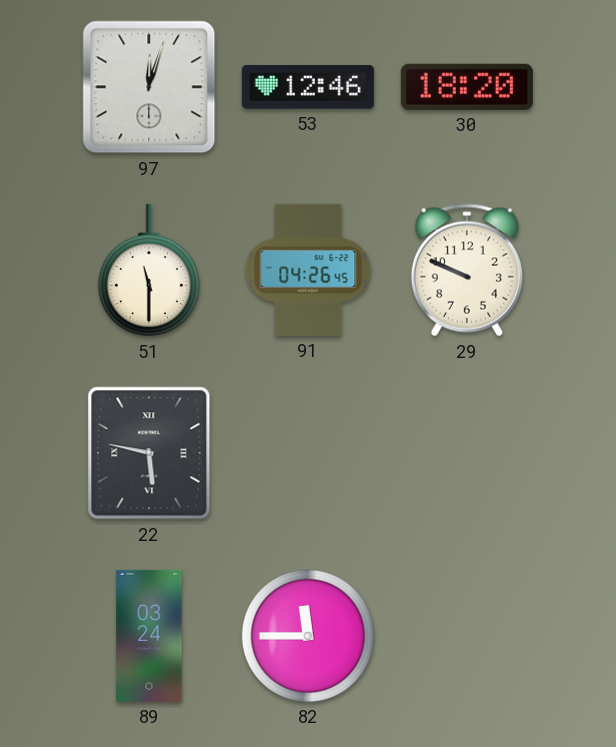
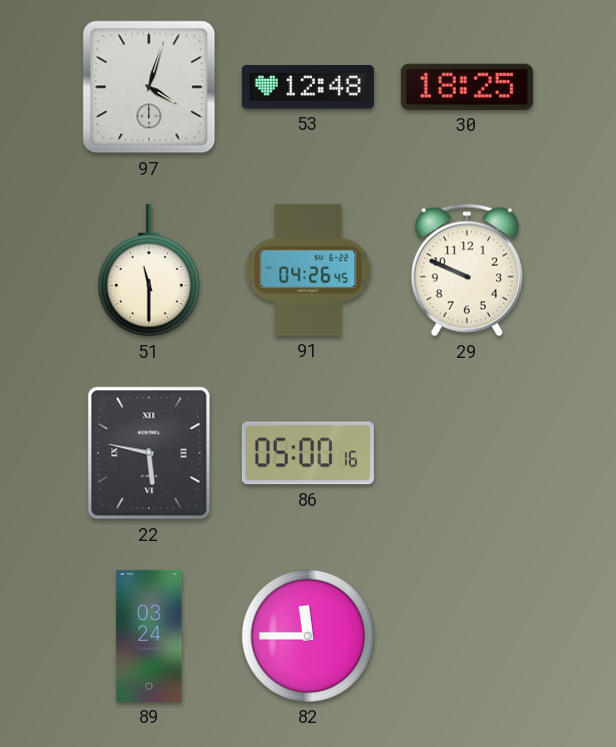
97: 12:03 -> 4:03
53: 12:46 -> 12:48
30: 18:20 -> 18:25
86: none -> 05:00
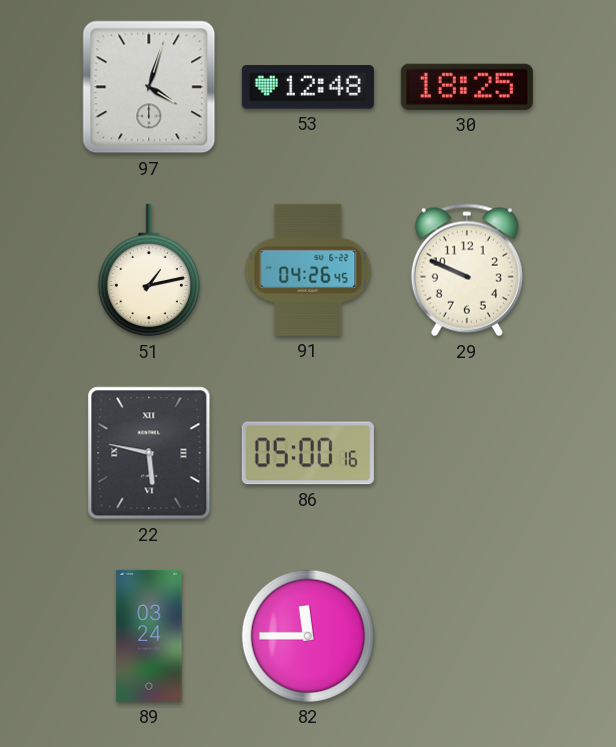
51: 11:30 -> 1:13
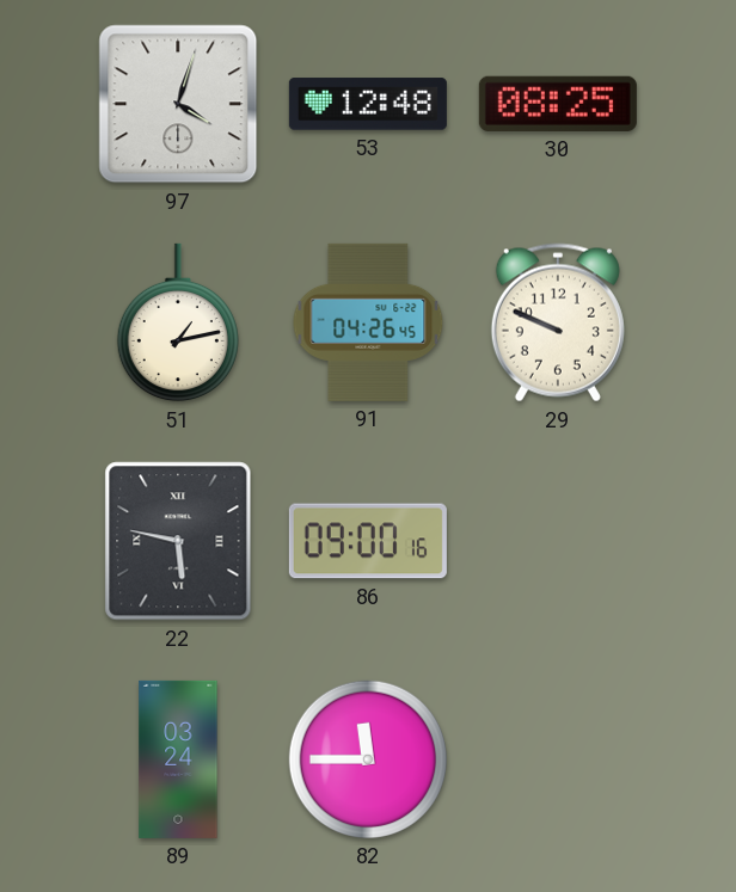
30: 18:25 -> 08:25
86: 05:00 -> 09:00
